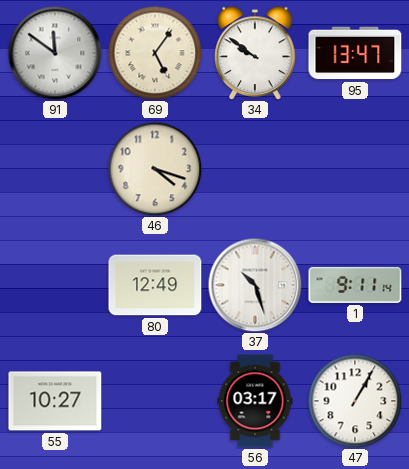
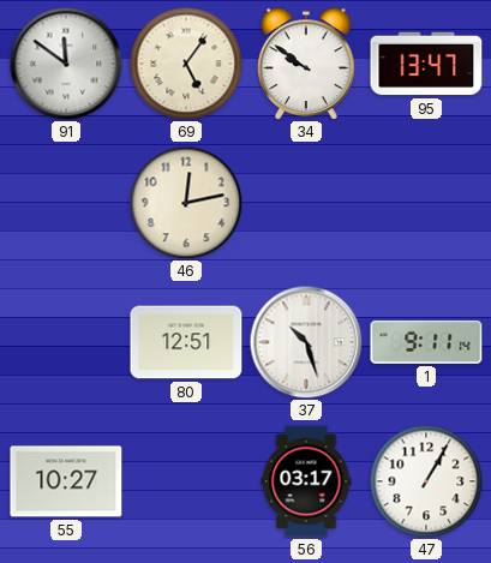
46: 4:18 -> 12:13
80: 12:49 -> 12:51
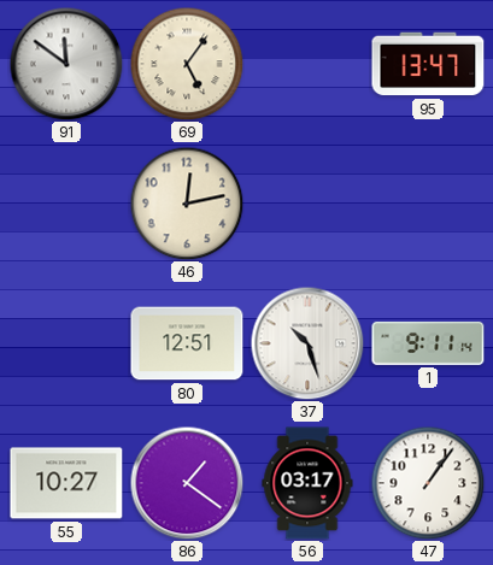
34: 9:51 -> none
86: none -> 1:21
47: 1:05 -> 1:06
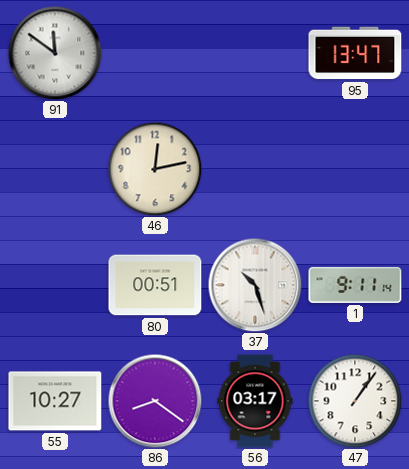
69: 5:06 -> none
80: 12:51 -> 00:51
86: 1:21 -> 8:21
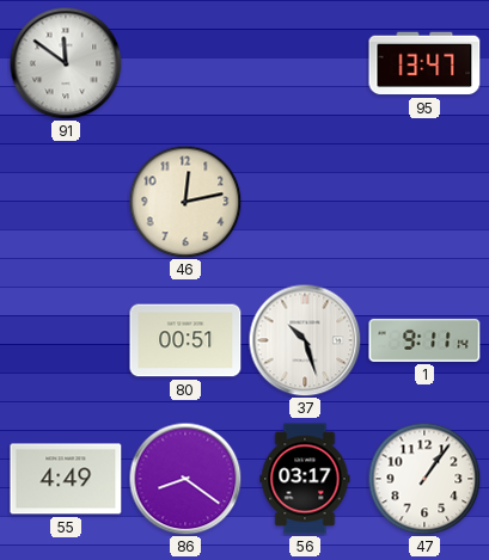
55: 10:27 -> 4:49
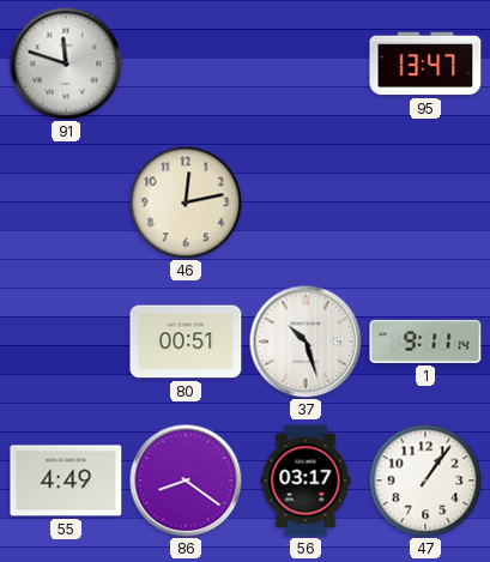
91: 11:51 -> 11:48
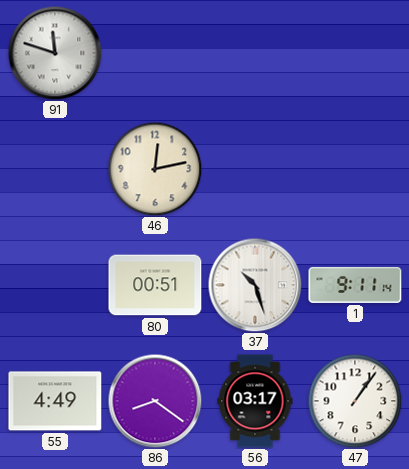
95: 13:47 -> none
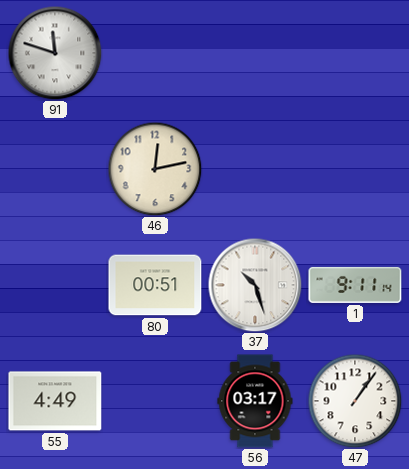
86: 8:21 -> none
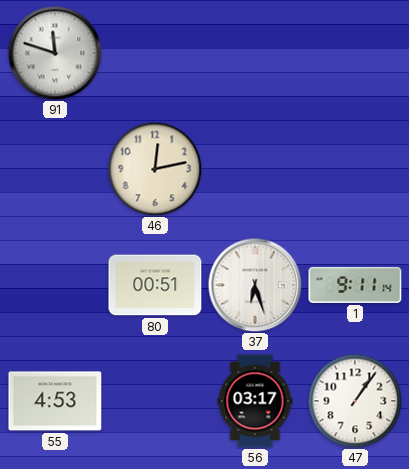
37: 10:27 -> 6:27
55: 4:49 -> 4:53
